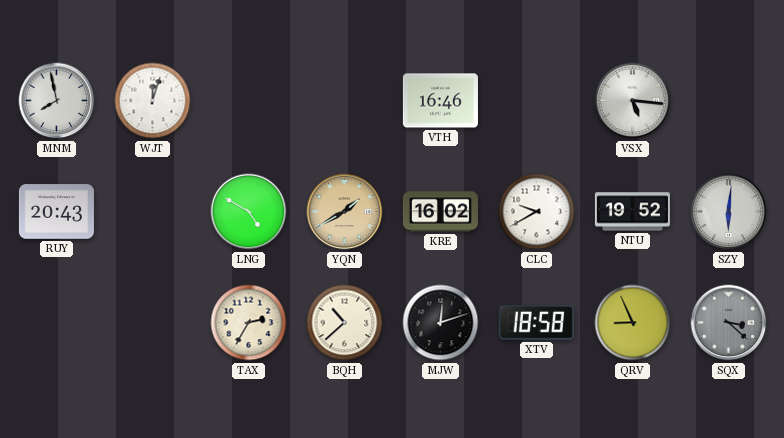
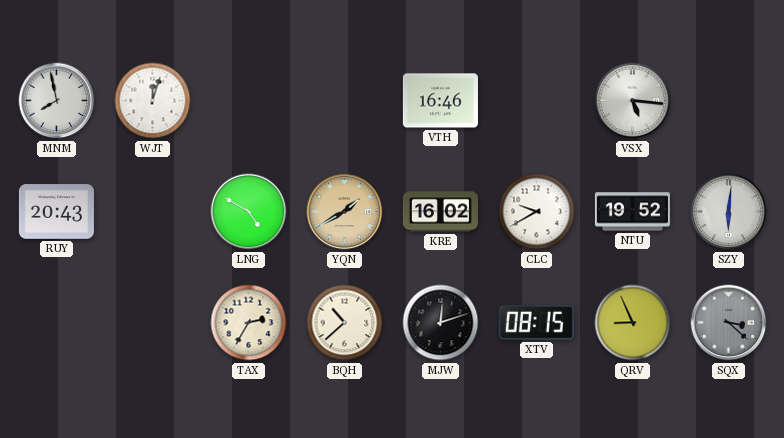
XTV: 18:58 -> 08:15
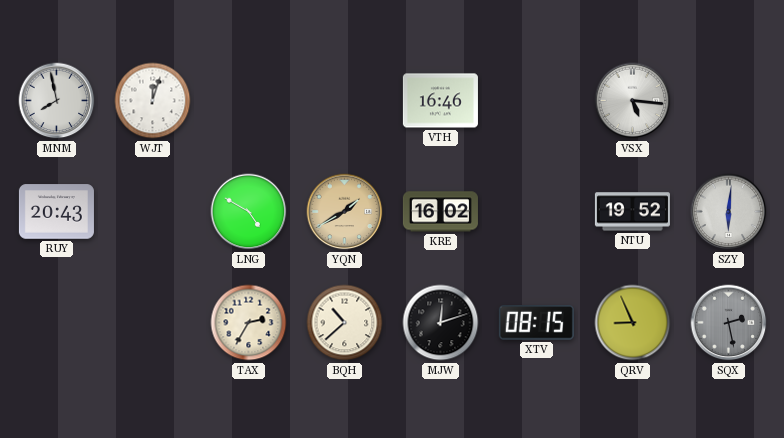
CLC: 9:40 -> none
SQX: 3:22 -> 2:28
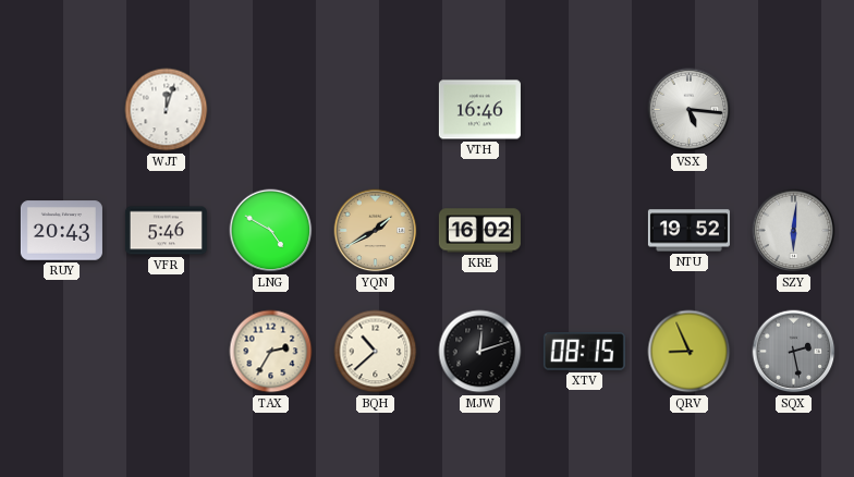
MNM: 7:58 -> none
VFR: none -> 5:46
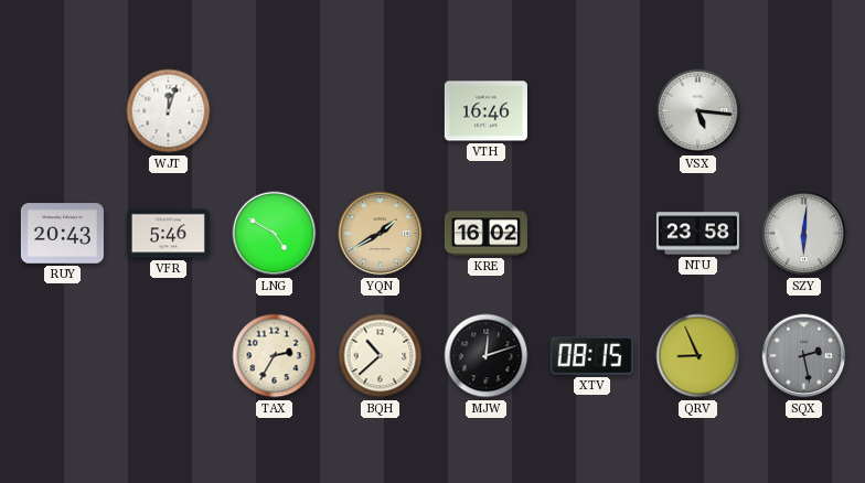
NTU: 19:52 -> 23:58
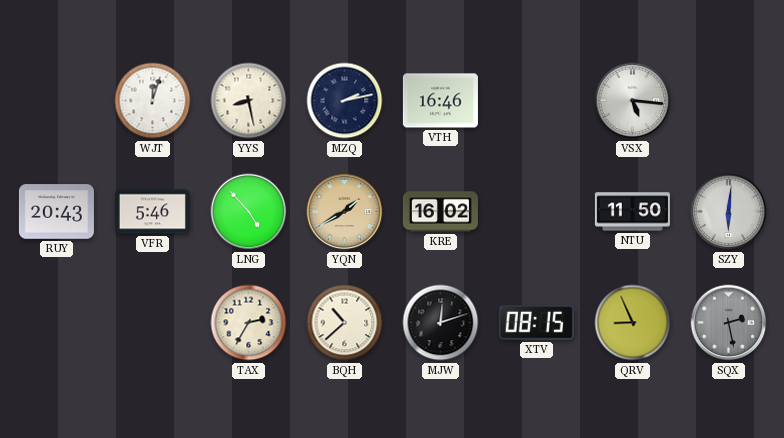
YYS: none -> 8:28
MZQ: none -> 2:13
LNG: 4:50 -> 4:53
NTU: 23:58 -> 11:50
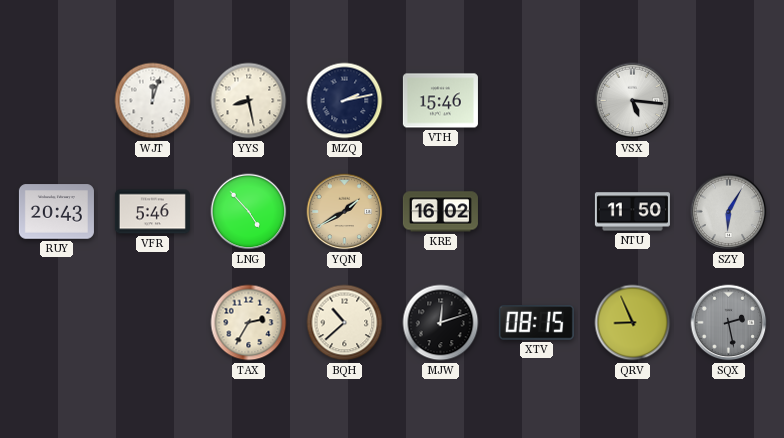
VTH: 16:46 -> 15:46
SZY: 6:01 -> 6:05
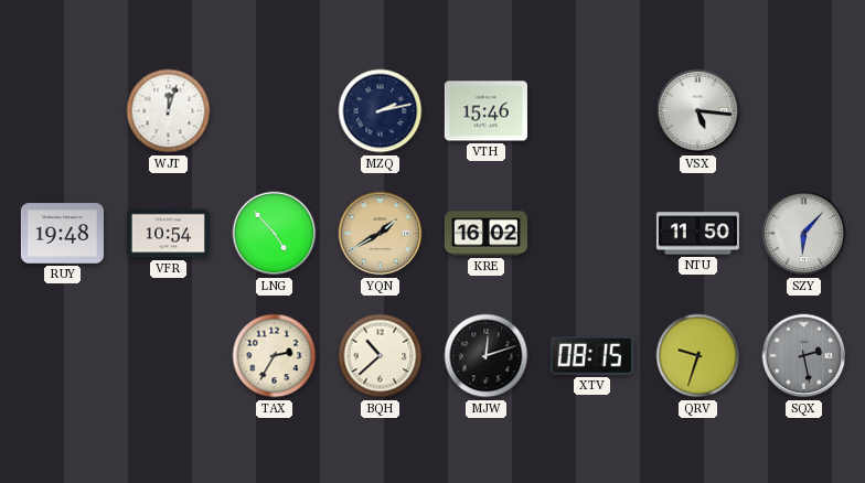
YYS: 8:28 -> none
RUY: 20:43 -> 19:48
VFR: 5:46 -> 10:54
SZY: 6:05 -> 6:07
QRV: 8:56 -> 9:33
